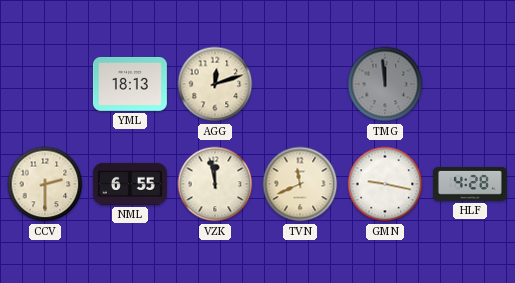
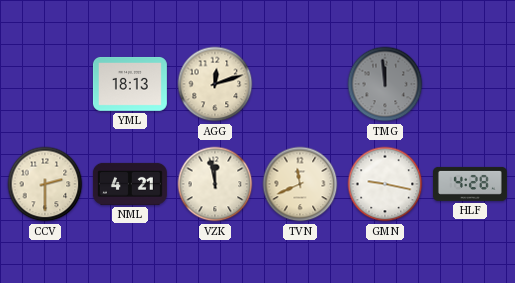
NML: 6:55 -> 4:21
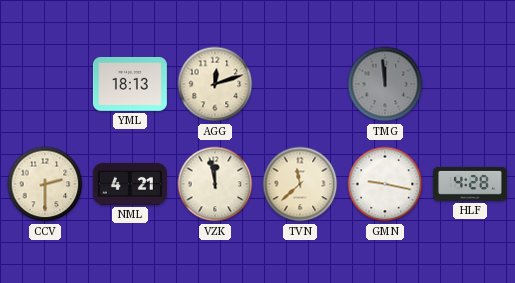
TVN: 11:41 -> 11:38
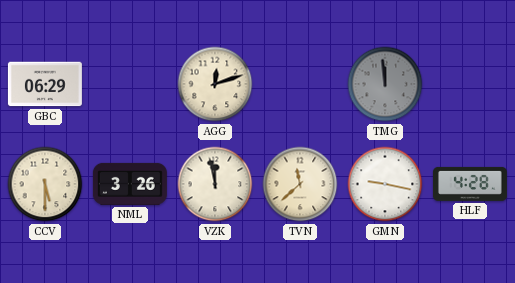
GBC: none -> 06:29
YML: 18:13 -> none
CCV: 2:30 -> 5:30
NML: 4:21 -> 3:26
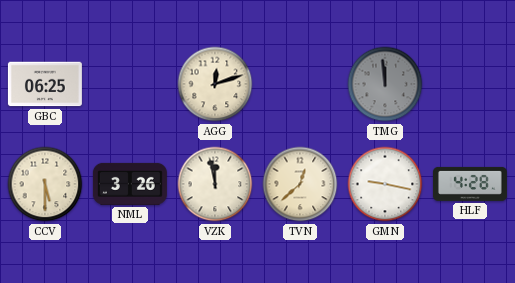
GBC: 06:29 -> 06:25
TVN: 11:38 -> 12:38
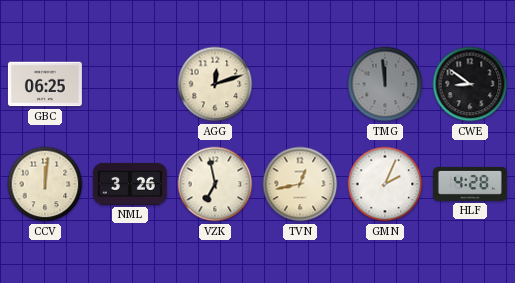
CWE: none -> 8:51
CCV: 5:30 -> 12:01
VZK: 11:58 -> 6:58
TVN: 12:38 -> 12:43
GMN: 9:17 -> 2:04
